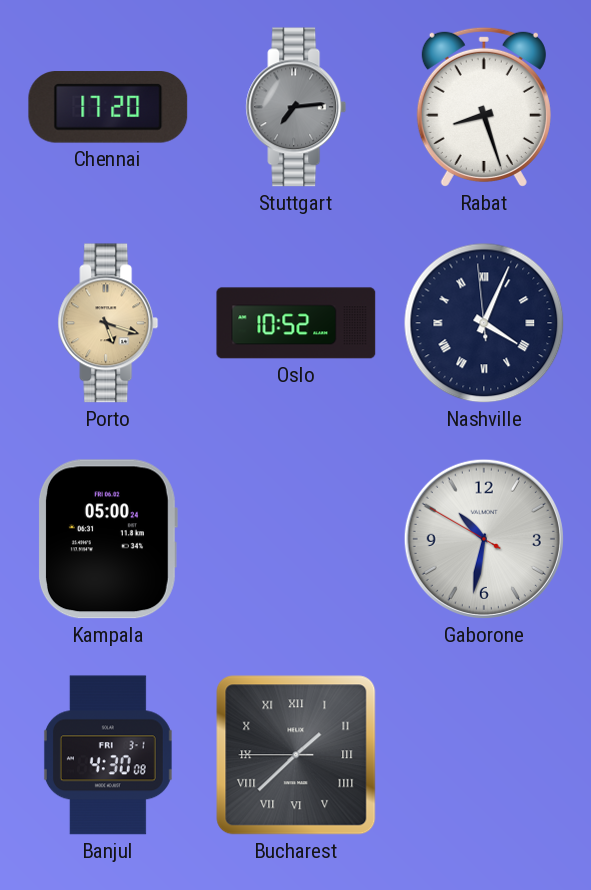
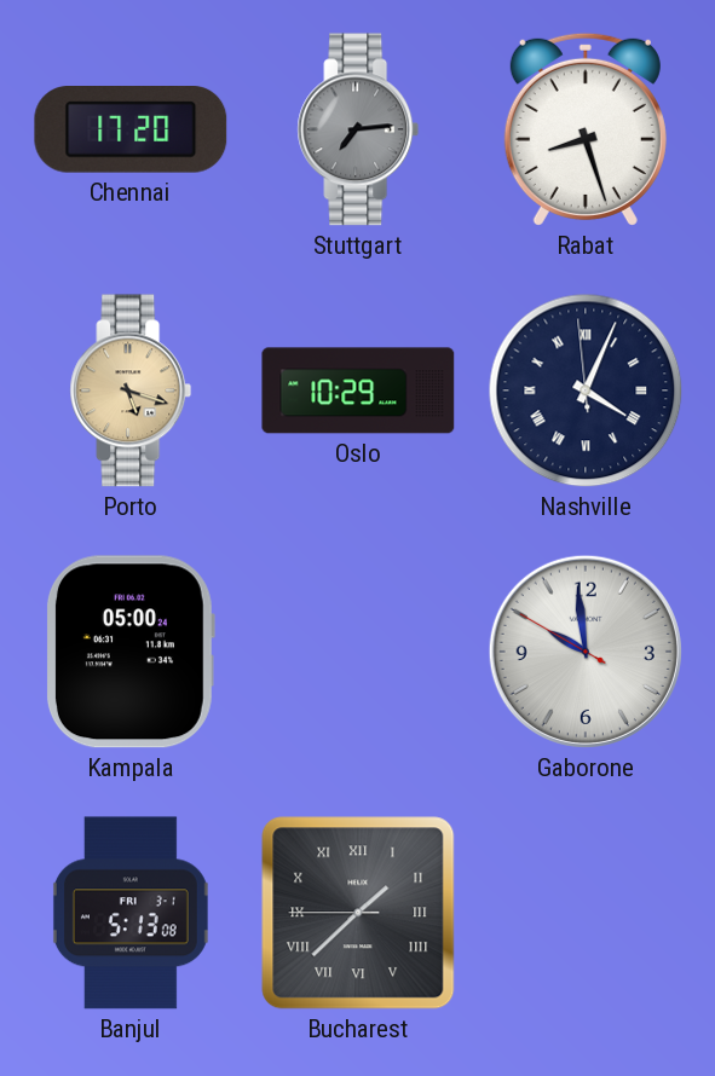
Oslo: 10:52 -> 10:29
Gaborone: 10:31 -> 9:58
Banjul: 4:30 -> 5:13
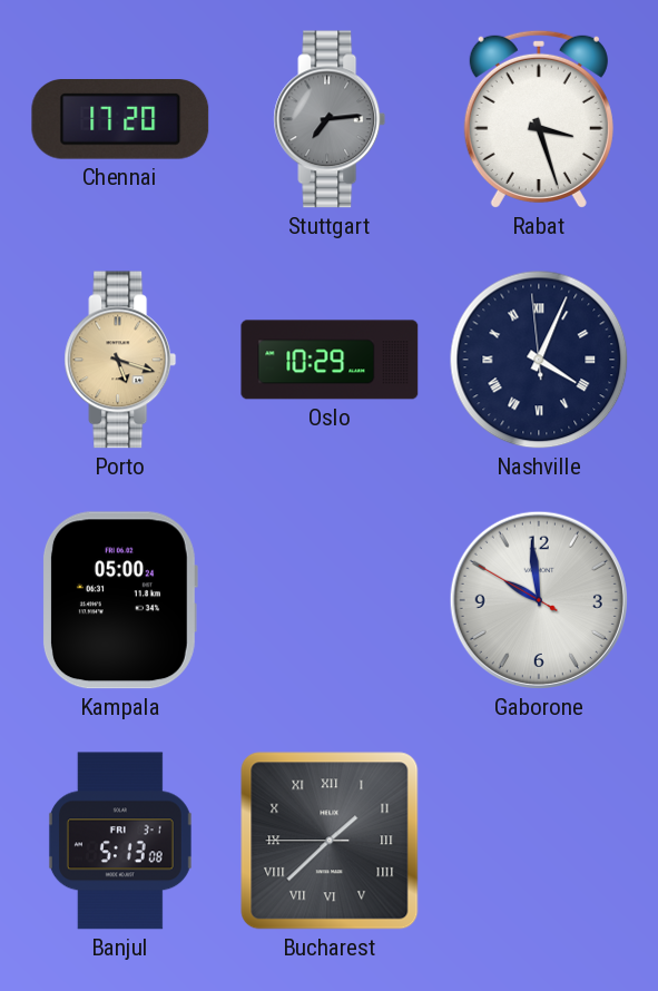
Rabat: 8:27 -> 3:27
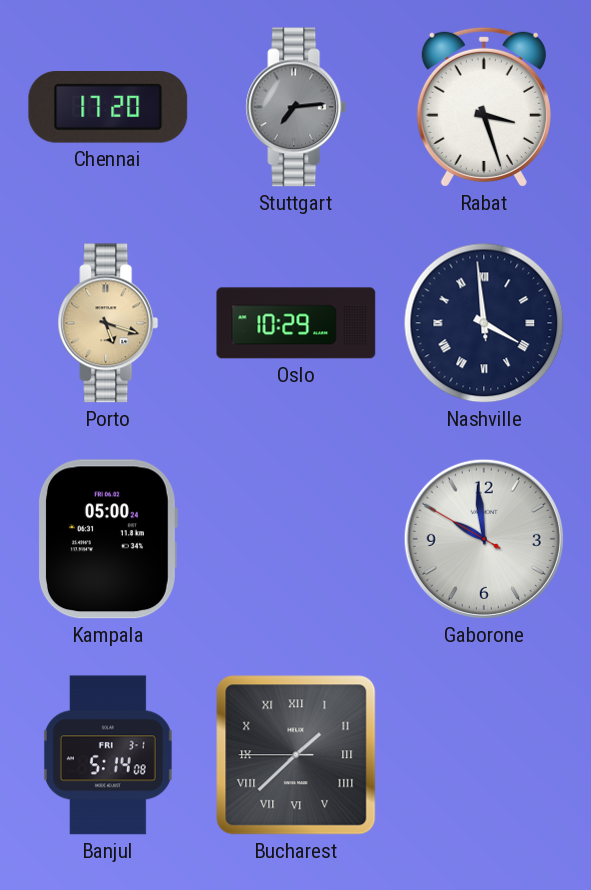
Nashville: 4:03 -> 3:58
Banjul: 5:13 -> 5:14
